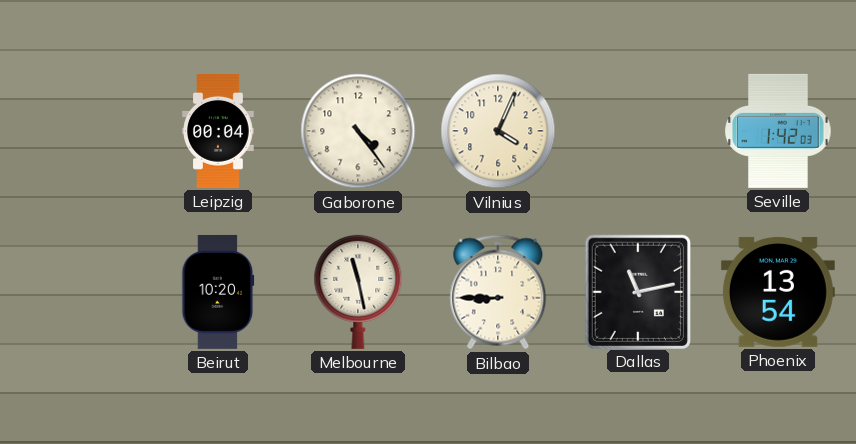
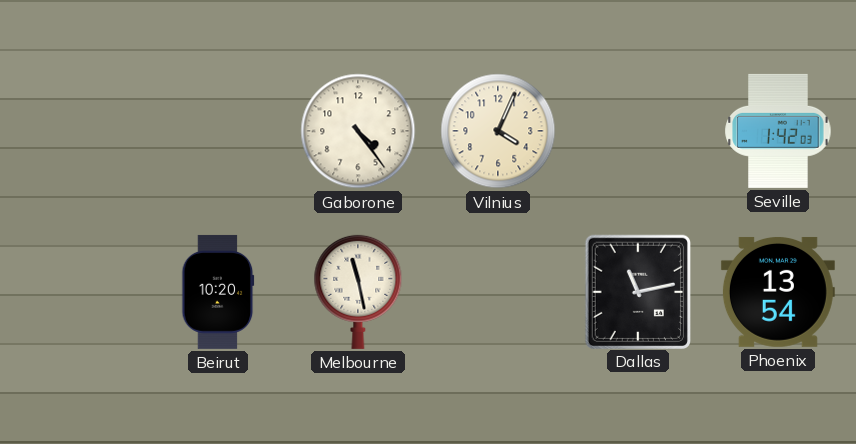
Leipzig: 00:04 -> none
Bilbao: 8:45 -> none
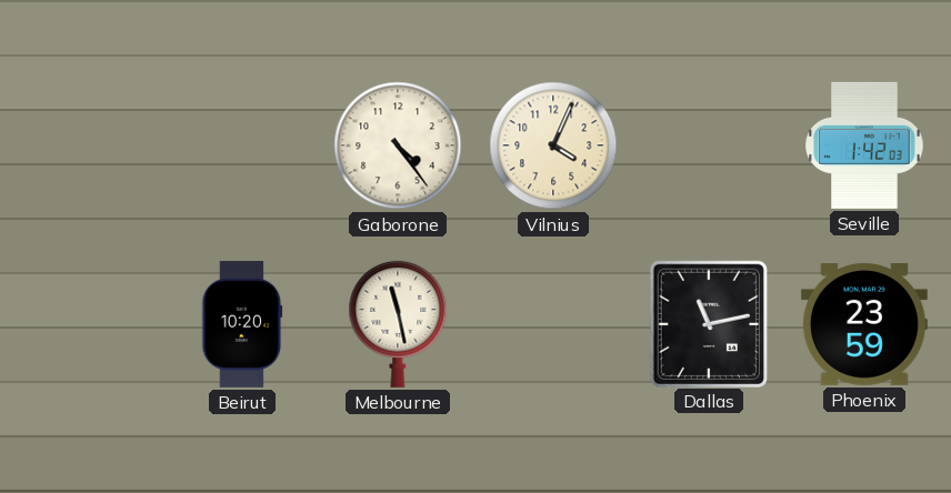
Phoenix: 13:54 -> 23:59
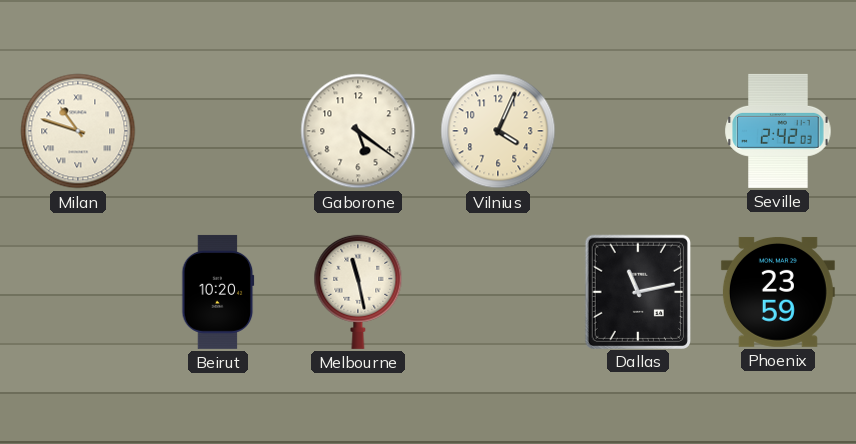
Milan: none -> 10:48
Gaborone: 4:24 -> 5:21
Seville: 1:42 -> 2:42
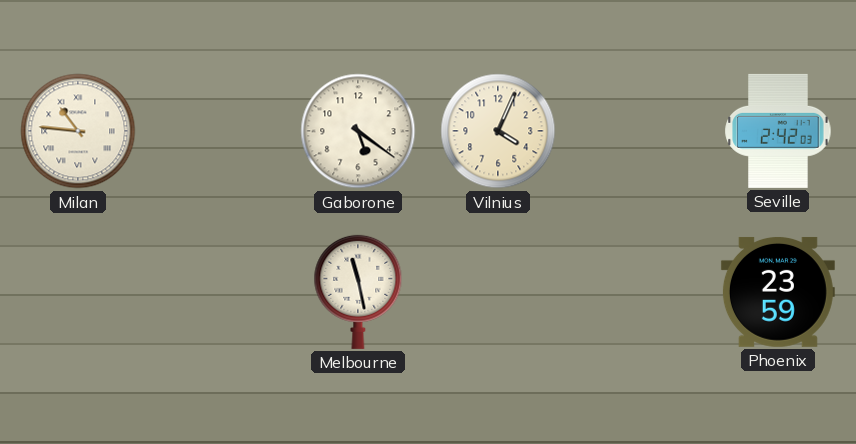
Milan: 10:48 -> 10:46
Beirut: 10:20 -> none
Dallas: 11:13 -> none
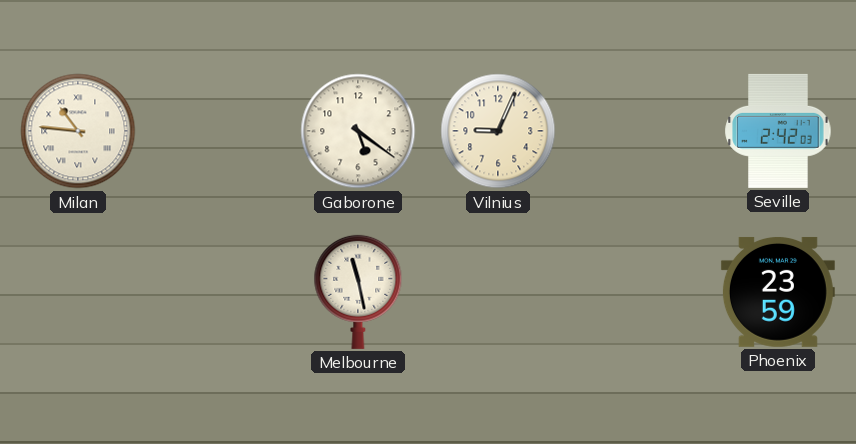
Vilnius: 4:04 -> 9:04
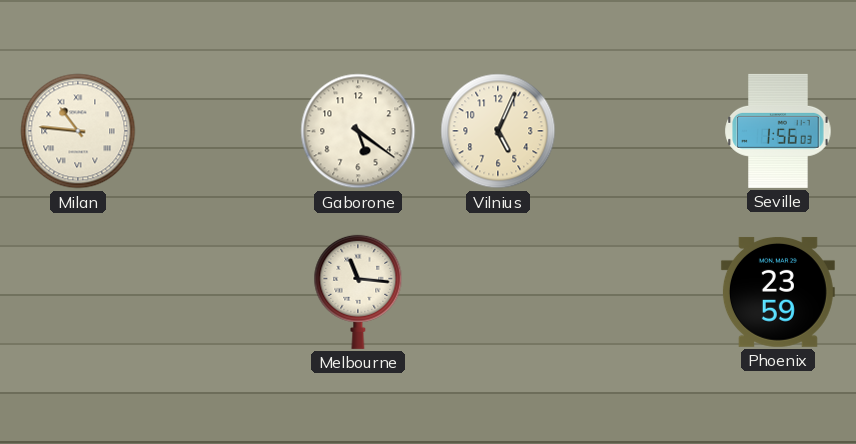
Vilnius: 9:04 -> 5:04
Seville: 2:42 -> 1:56
Melbourne: 11:28 -> 11:16
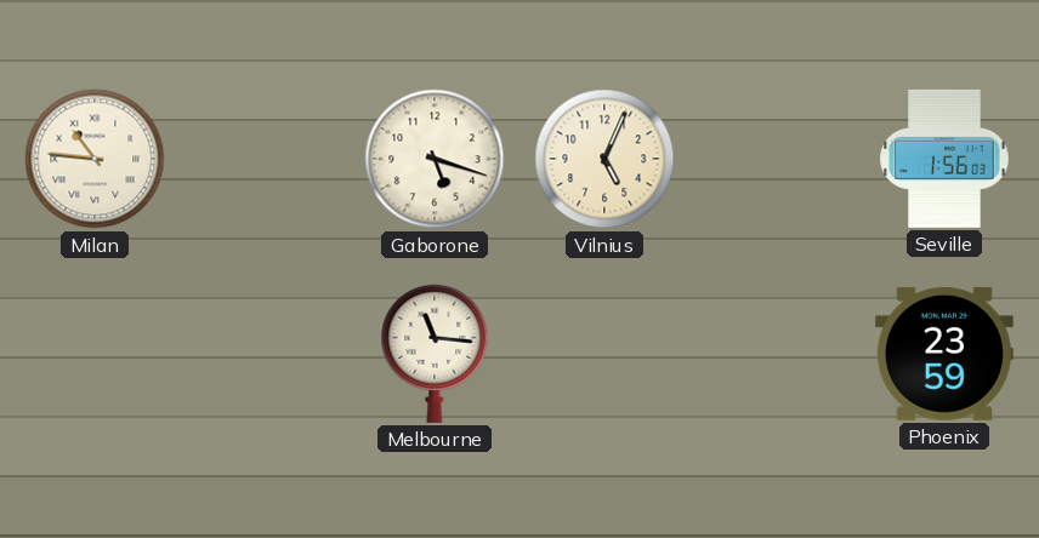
Gaborone: 5:21 -> 5:18
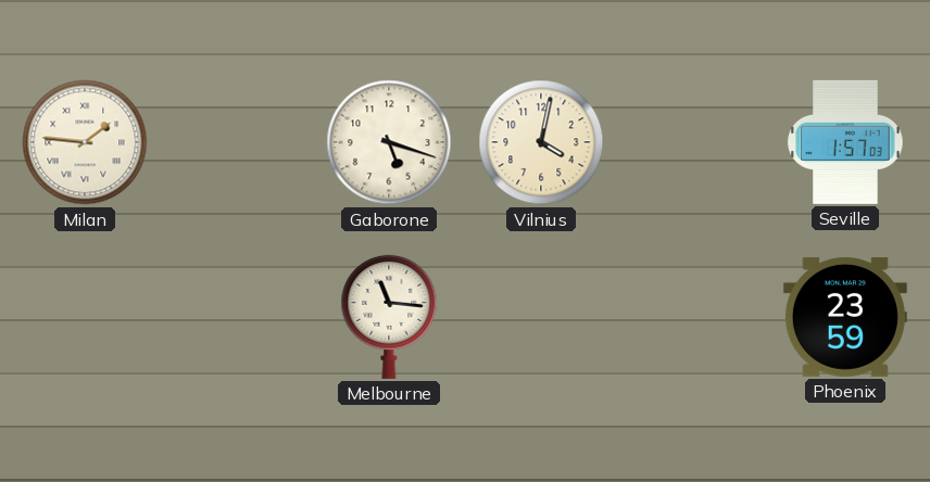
Milan: 10:46 -> 1:46
Vilnius: 5:04 -> 4:02
Seville: 1:56 -> 1:57
